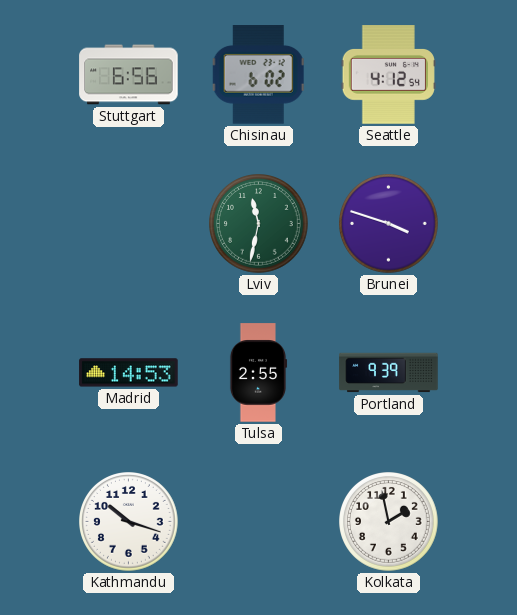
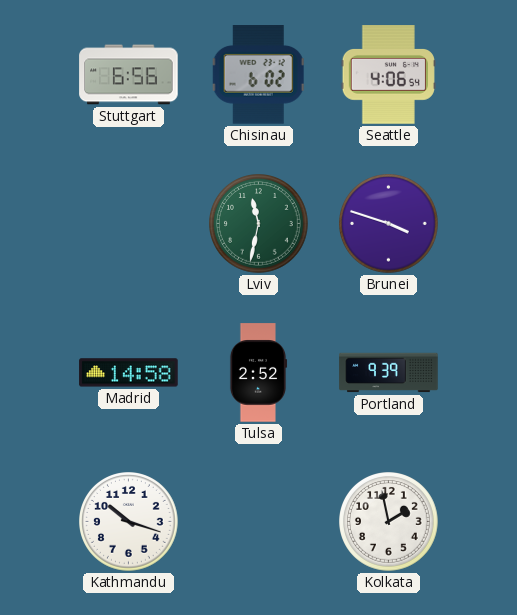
Seattle: 4:12 -> 4:06
Madrid: 14:53 -> 14:58
Tulsa: 2:55 -> 2:52
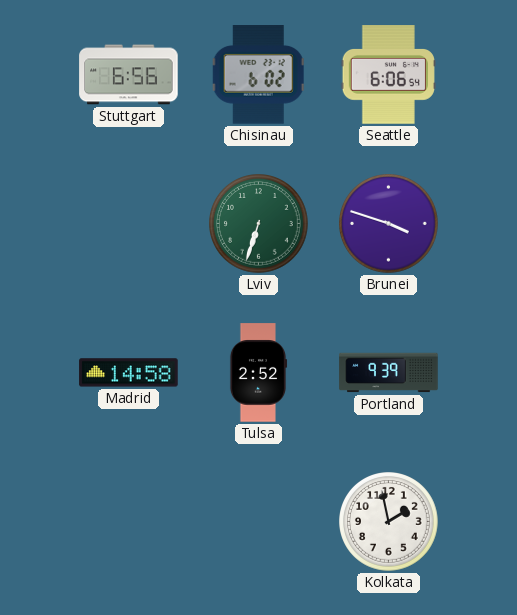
Seattle: 4:06 -> 6:06
Lviv: 11:32 -> 6:33
Kathmandu: 10:18 -> none
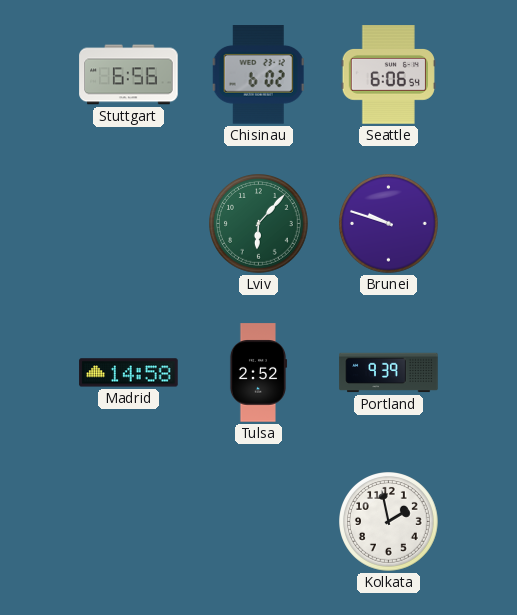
Lviv: 6:33 -> 6:07
Brunei: 3:48 -> 9:48
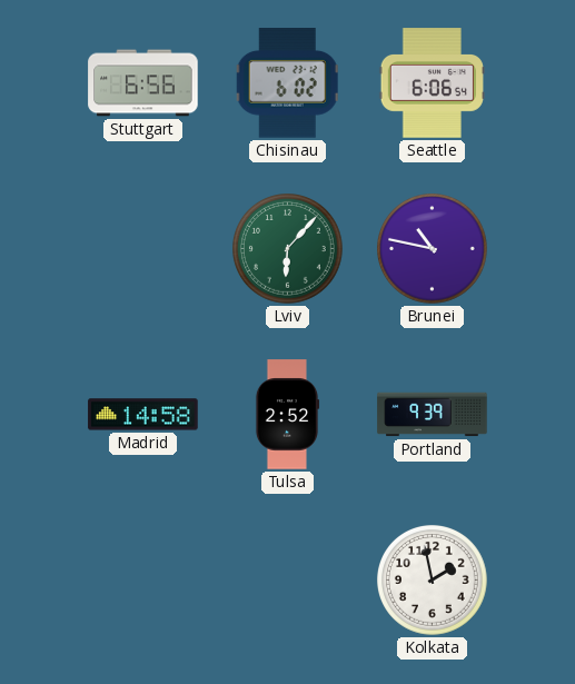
Brunei: 9:48 -> 10:47
